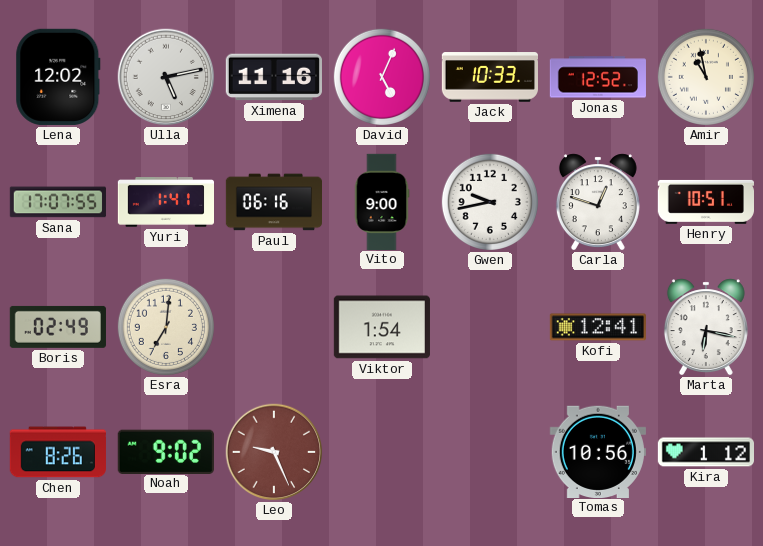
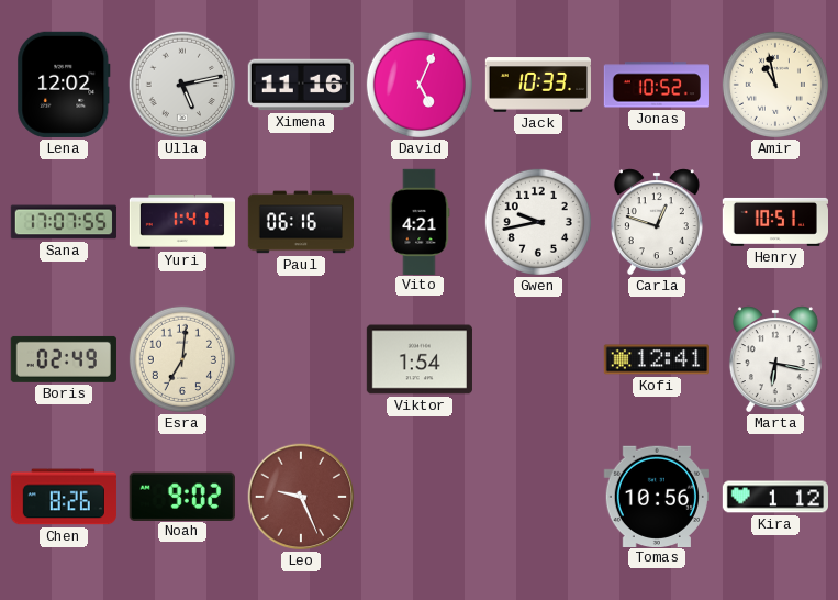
Jonas: 12:52 -> 10:52
Vito: 9:00 -> 4:21
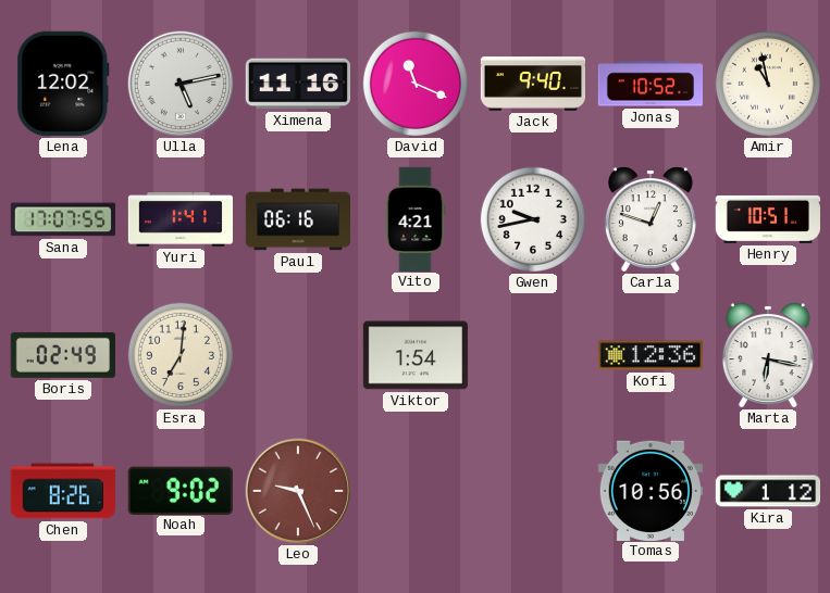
David: 5:04 -> 11:19
Jack: 10:33 -> 9:40
Kofi: 12:41 -> 12:36
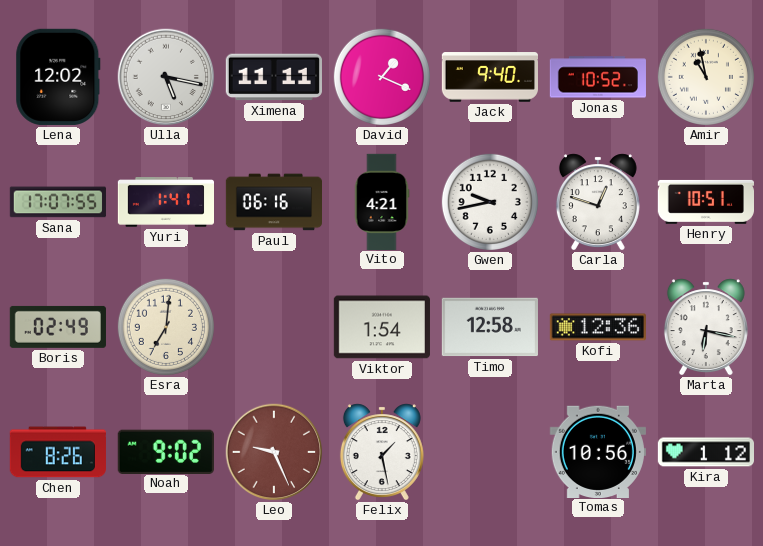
Ulla: 5:13 -> 5:17
Ximena: 11:16 -> 11:11
David: 11:19 -> 1:19
Timo: none -> 12:58
Felix: none -> 1:28
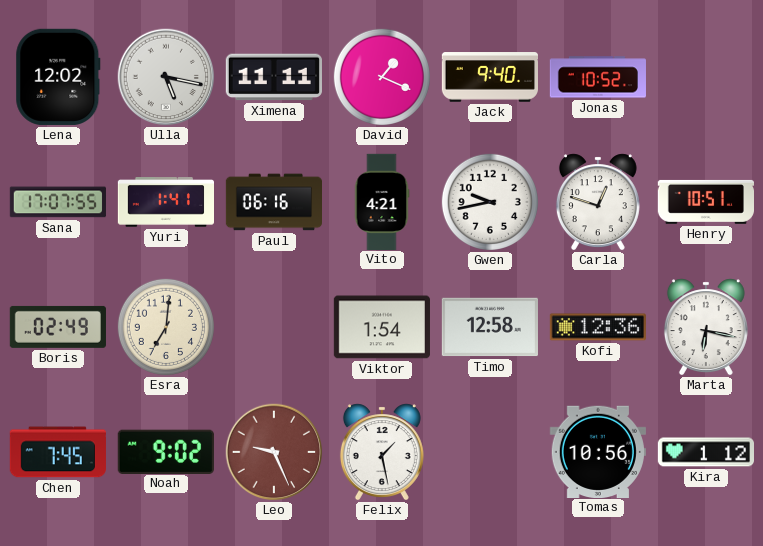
Amir: 10:58 -> none
Chen: 8:26 -> 7:45
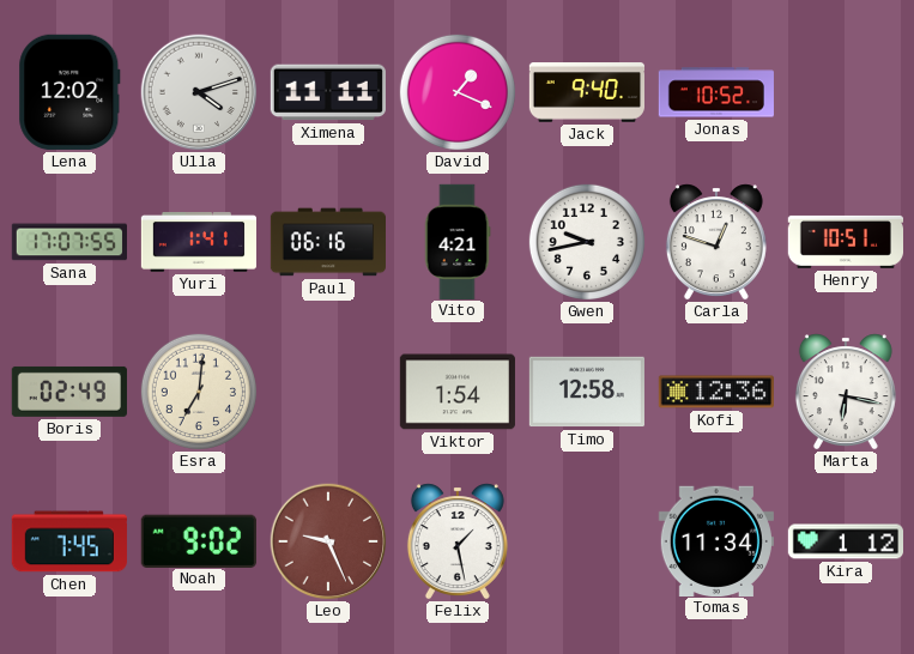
Ulla: 5:17 -> 4:12
Tomas: 10:56 -> 11:34
